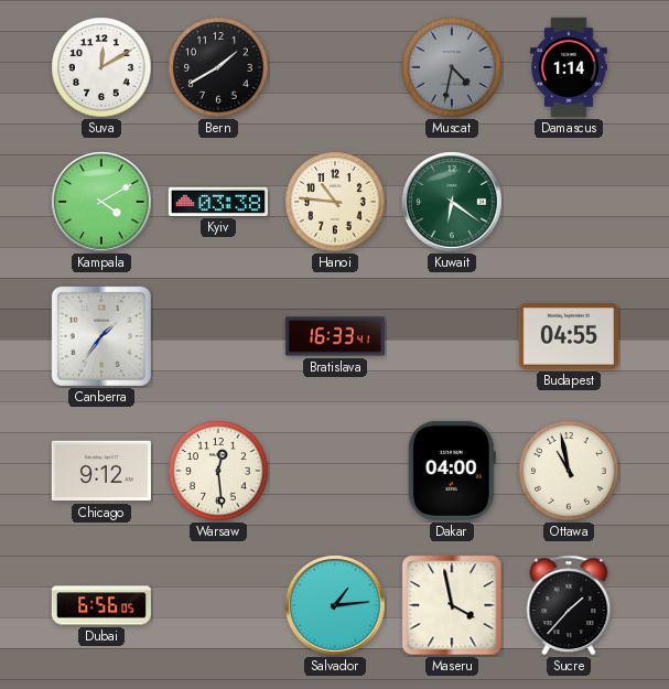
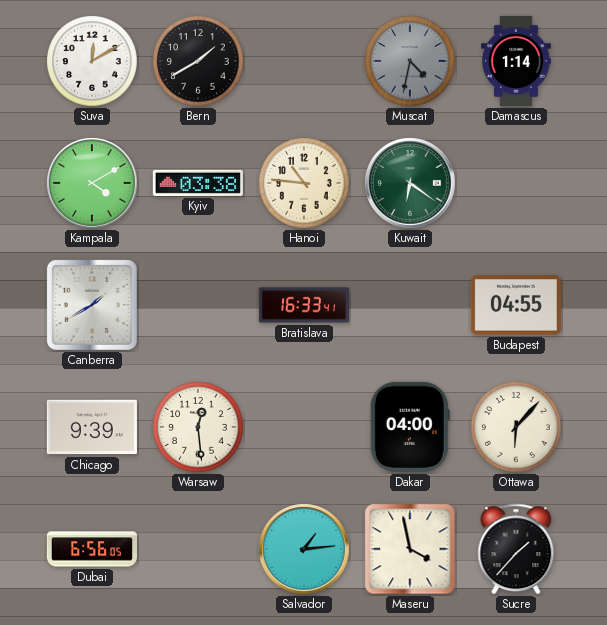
Canberra: 1:36 -> 1:40
Chicago: 9:12 -> 9:39
Ottawa: 10:58 -> 6:07
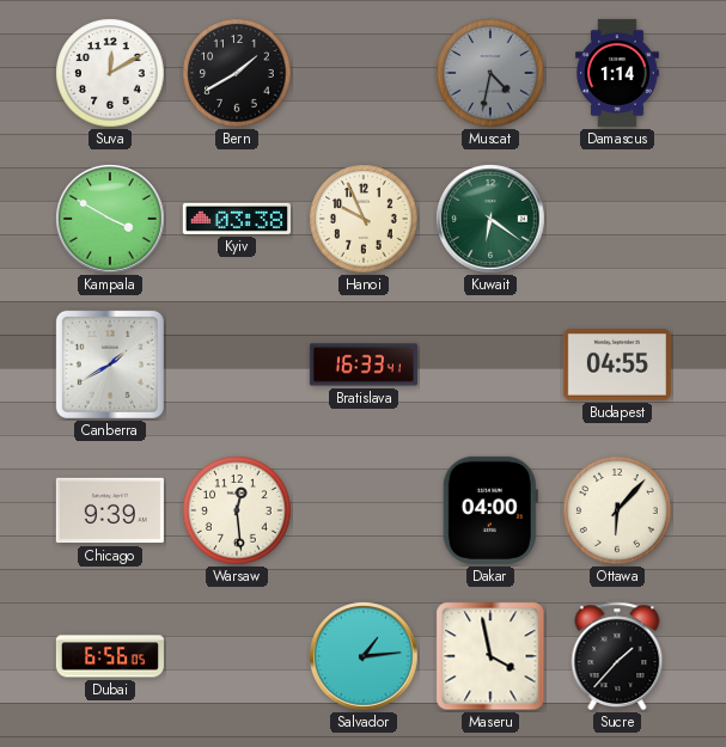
Kampala: 4:10 -> 3:50
Hanoi: 10:46 -> 9:56
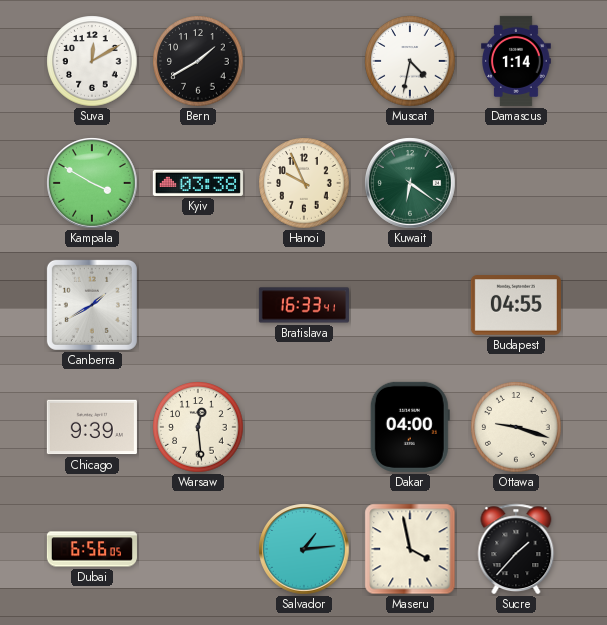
Muscat dial: grey -> white
Ottawa: 6:07 -> 9:18
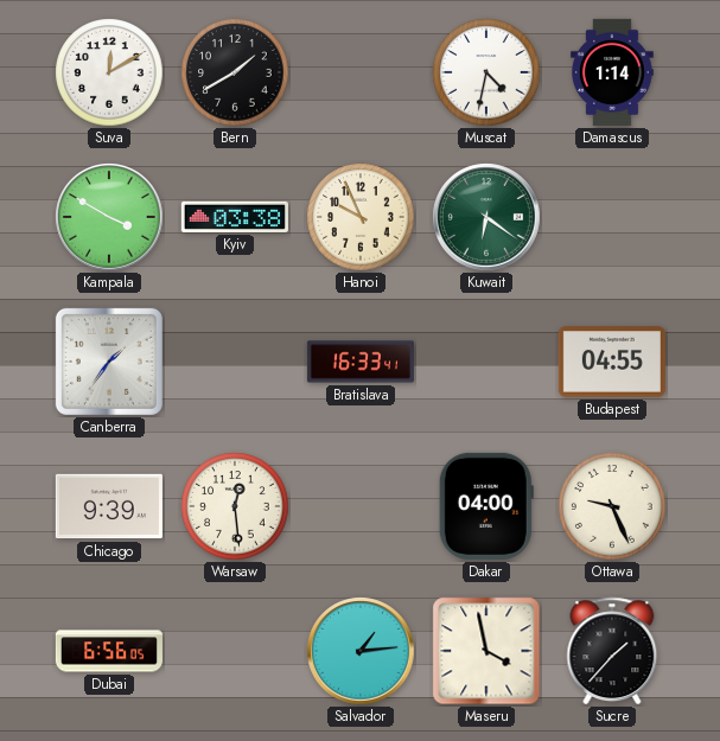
Canberra: 1:40 -> 1:36
Ottawa: 9:18 -> 9:26
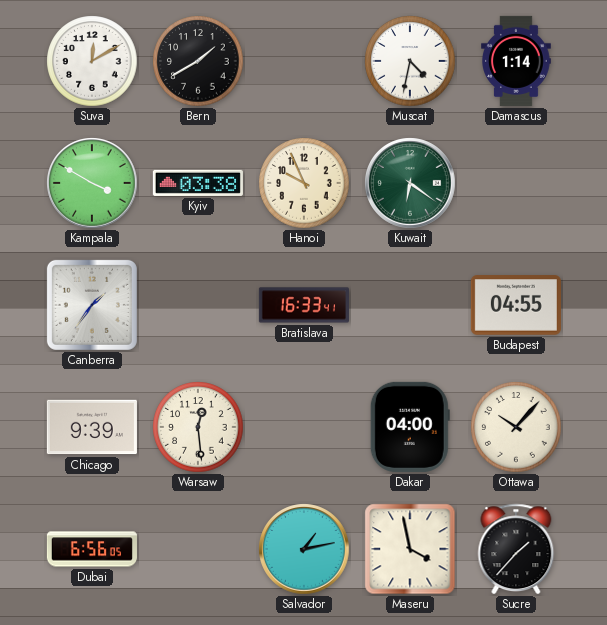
Ottawa: 9:26 -> 10:07
Salvador: 1:14 -> 1:13
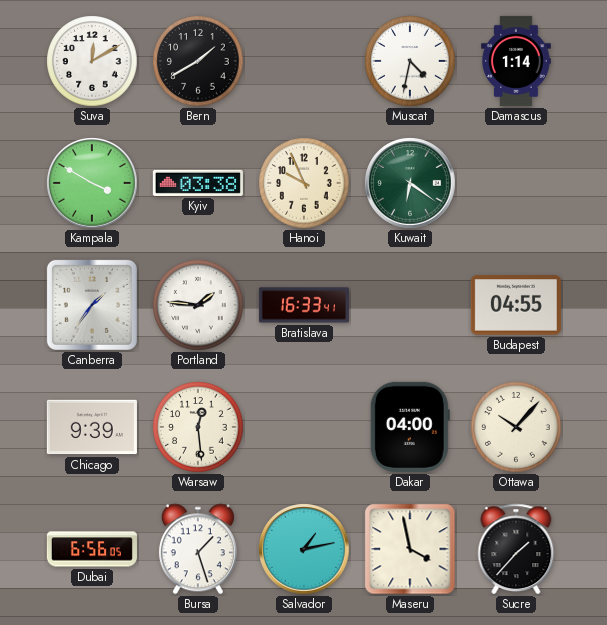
Portland: none -> 1:46
Bursa: none -> 1:27
